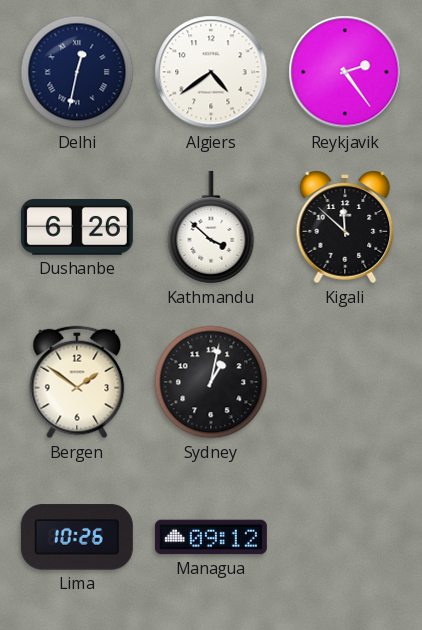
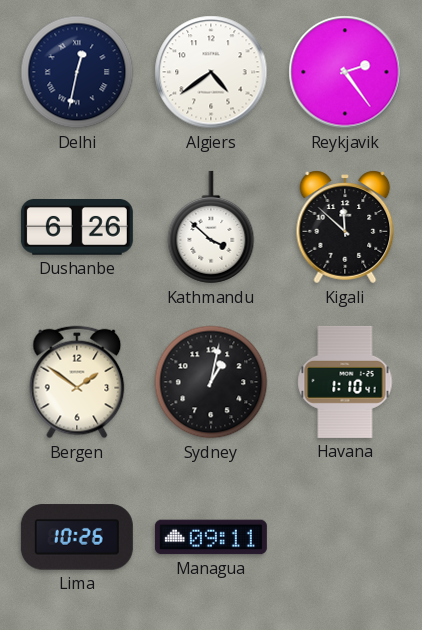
Havana: none -> 1:10
Managua: 09:12 -> 09:11
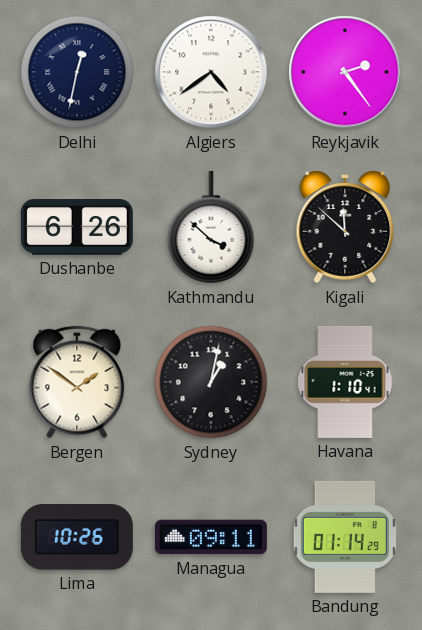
Bandung: none -> 01:14
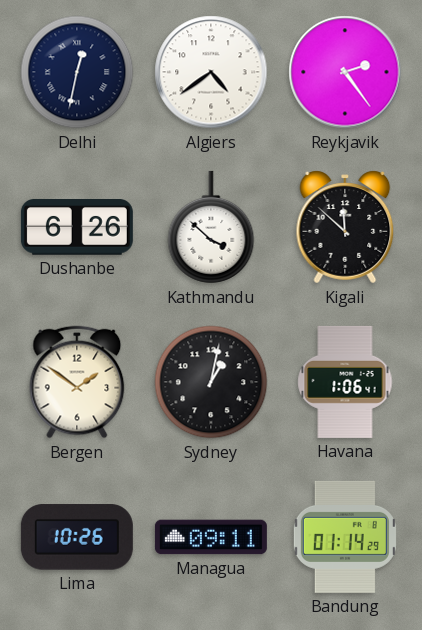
Havana: 1:10 -> 1:06
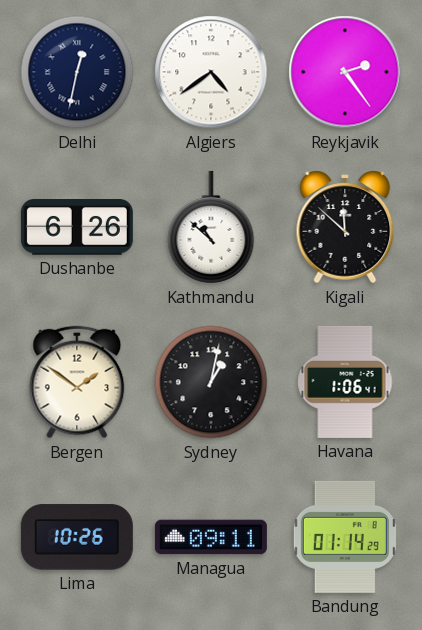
Kathmandu: 3:52 -> 10:52
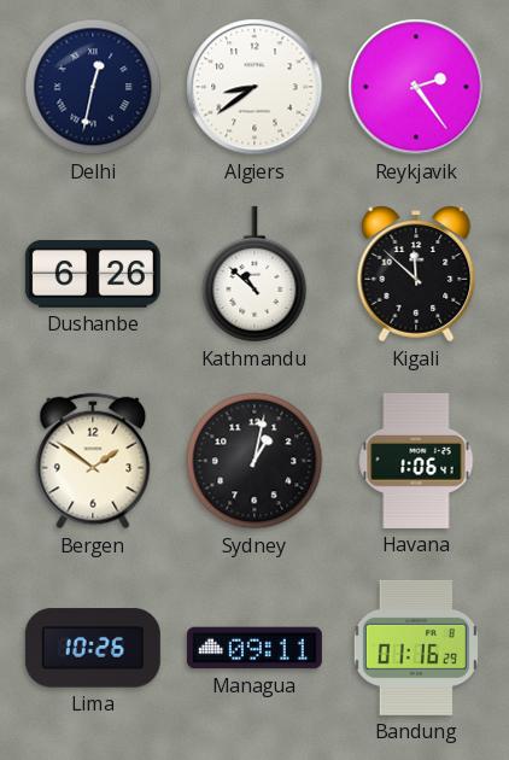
Algiers: 4:39 -> 8:39
Bandung: 01:14 -> 01:16
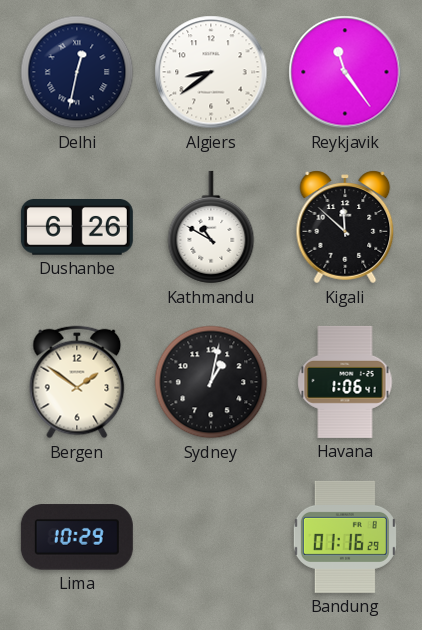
Reykjavik: 2:24 -> 11:24
Kathmandu: 10:52 -> 10:50
Lima: 10:26 -> 10:29
Managua: 09:11 -> none
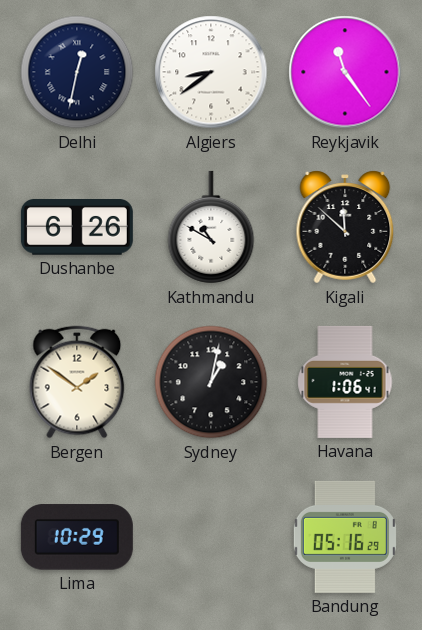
Bandung: 01:16 -> 05:16
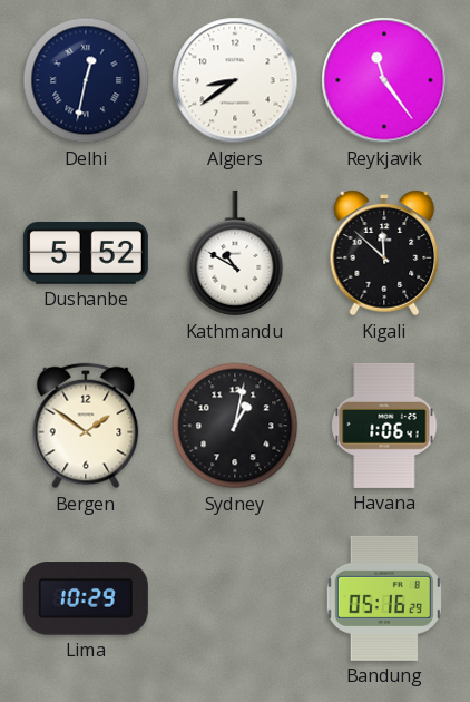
Dushanbe: 6:26 -> 5:52
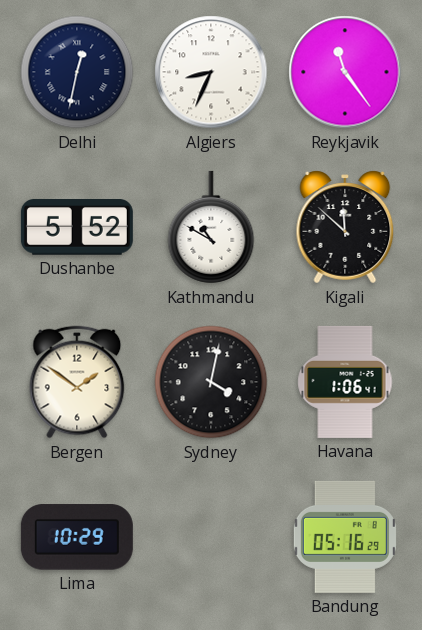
Algiers: 8:39 -> 8:34
Sydney: 1:02 -> 4:02
